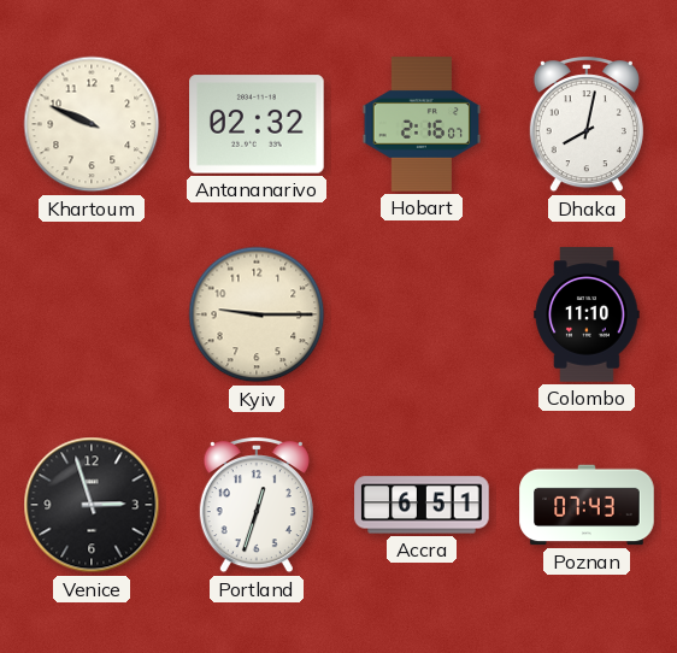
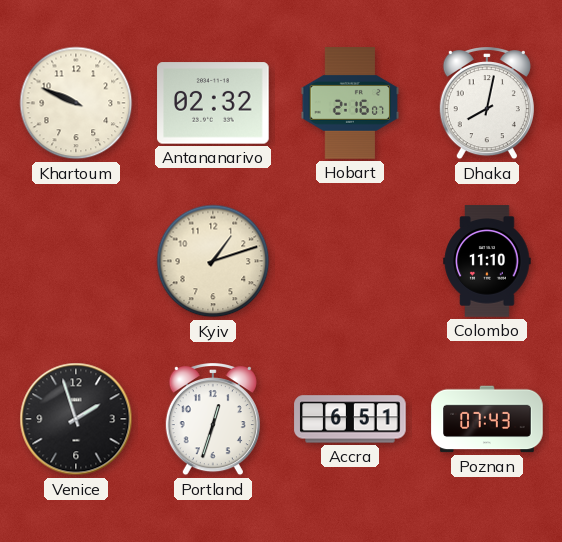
Kyiv: 9:15 -> 1:12
Venice: 2:57 -> 1:57
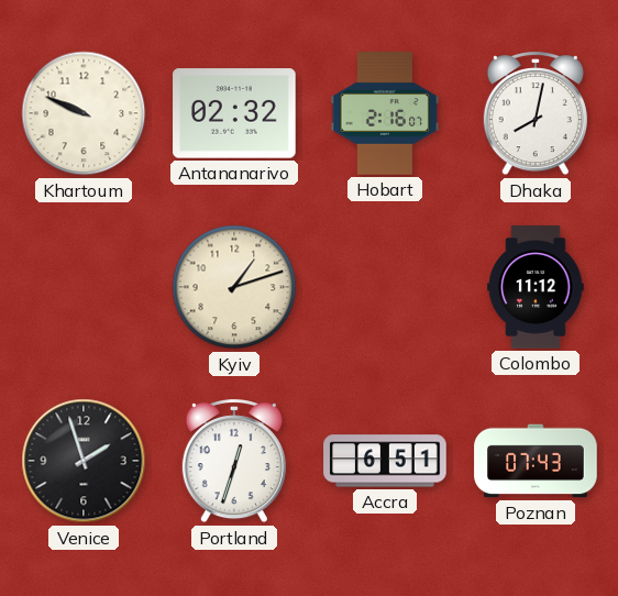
Colombo: 11:10 -> 11:12
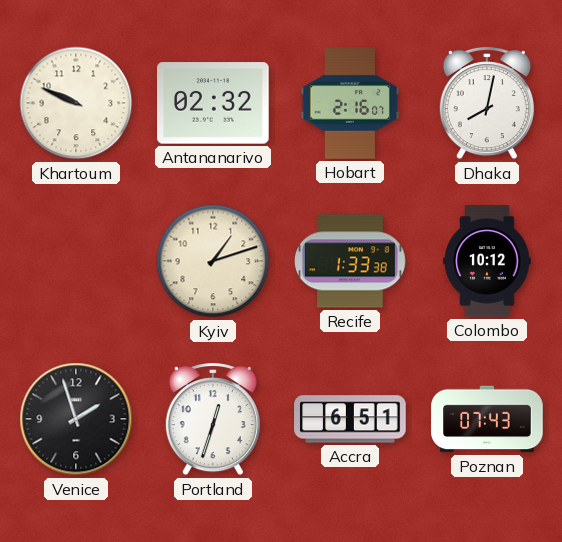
Recife: none -> 1:33
Colombo: 11:12 -> 10:12
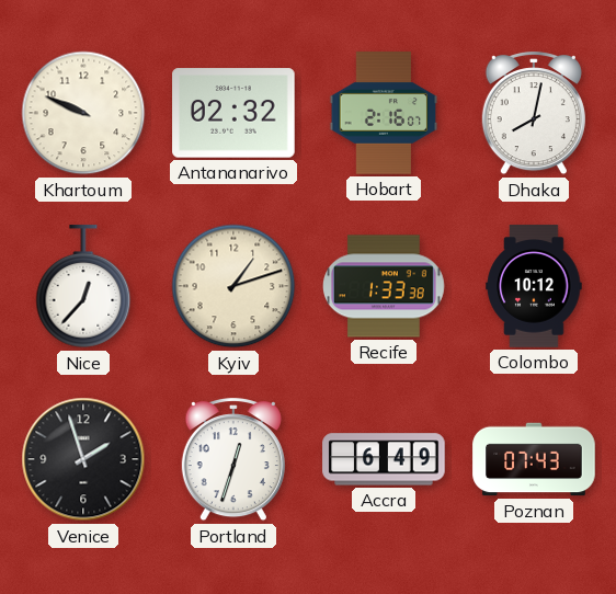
Nice: none -> 12:37
Accra: 6:51 -> 6:49
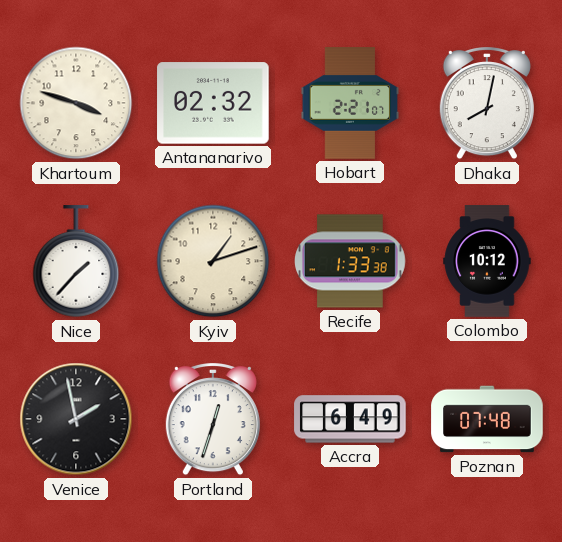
Khartoum: 9:49 -> 3:48
Hobart: 2:16 -> 2:21
Nice: 12:37 -> 1:37
Venice: 1:57 -> 1:58
Poznan: 07:43 -> 07:48
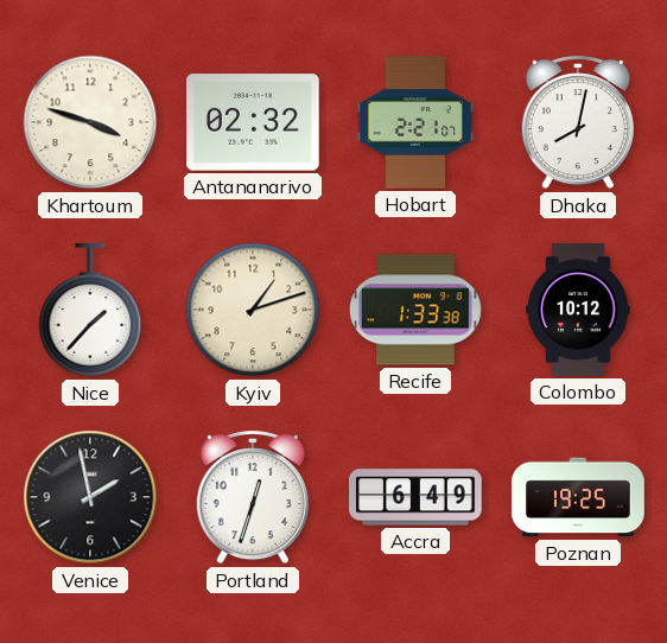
Poznan: 07:48 -> 19:25
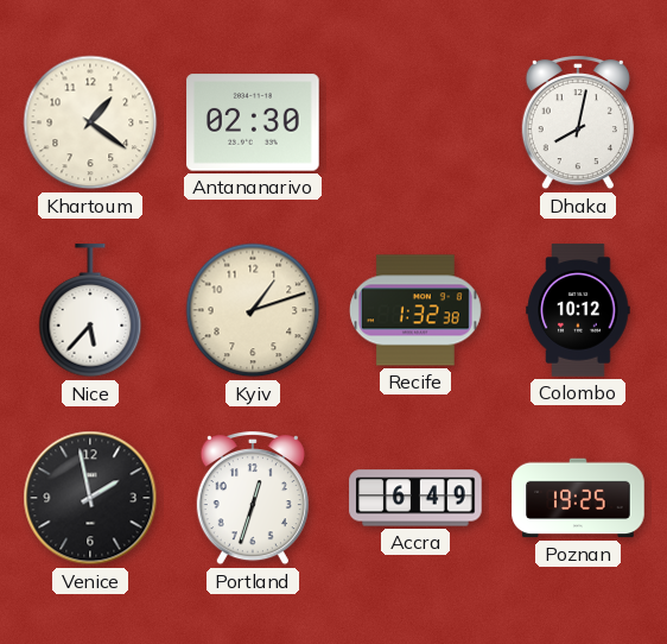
Khartoum: 3:48 -> 1:21
Antananarivo: 02:32 -> 02:30
Hobart: 2:21 -> none
Nice: 1:37 -> 5:37
Recife: 1:33 -> 1:32
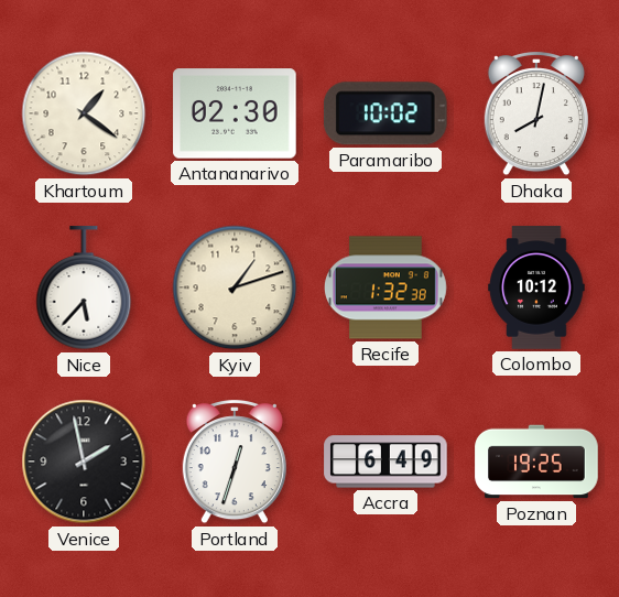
Paramaribo: none -> 10:02
